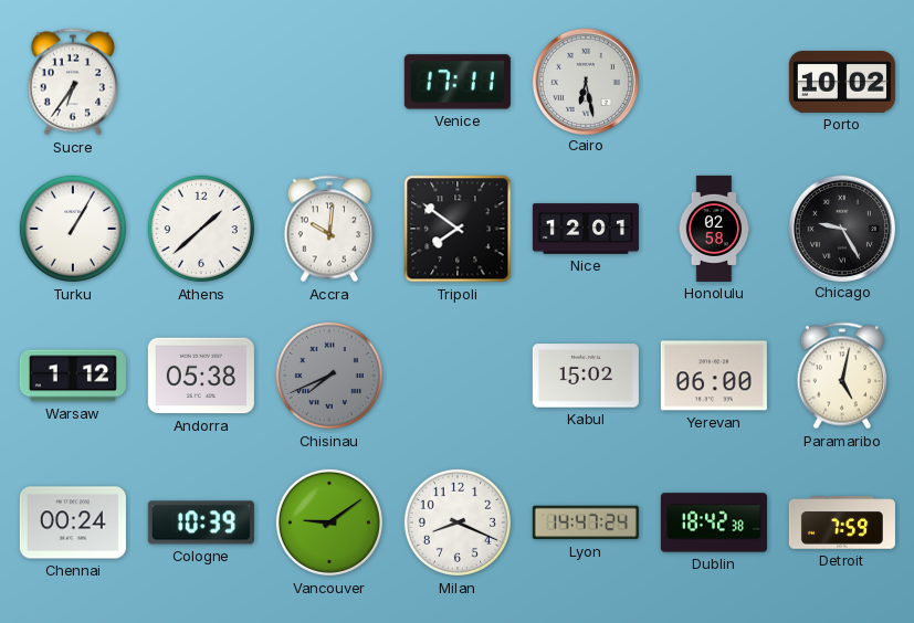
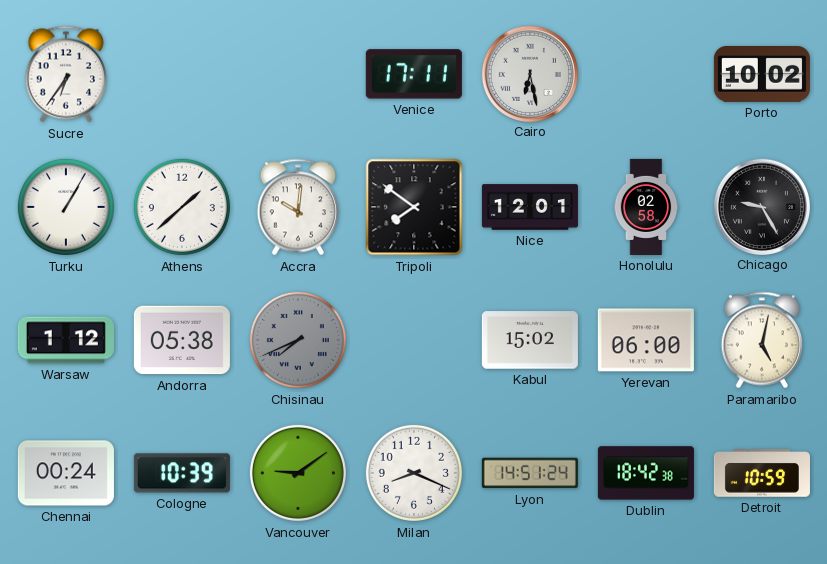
Lyon: 14:47 -> 14:51
Detroit: 7:59 -> 10:59
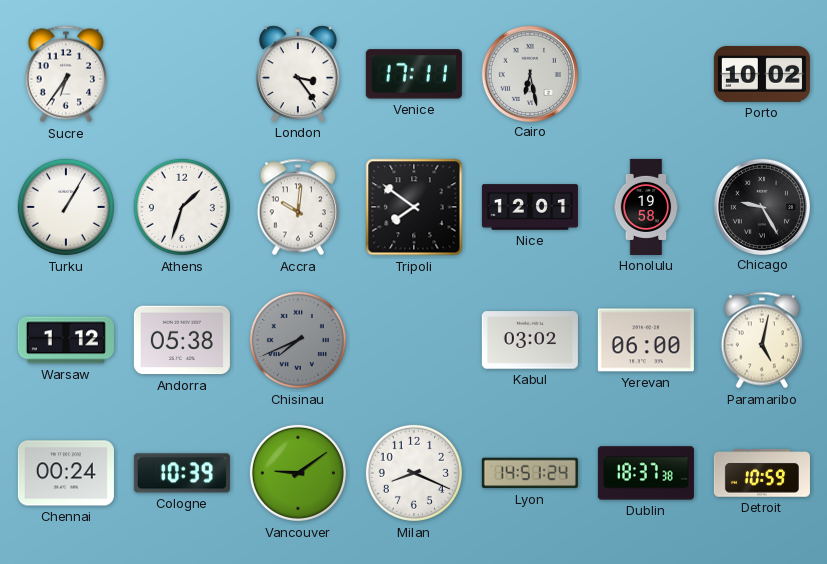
London: none -> 3:24
Athens: 1:38 -> 1:33
Honolulu: 02:58 -> 19:58
Kabul: 15:02 -> 03:02
Dublin: 18:42 -> 18:37
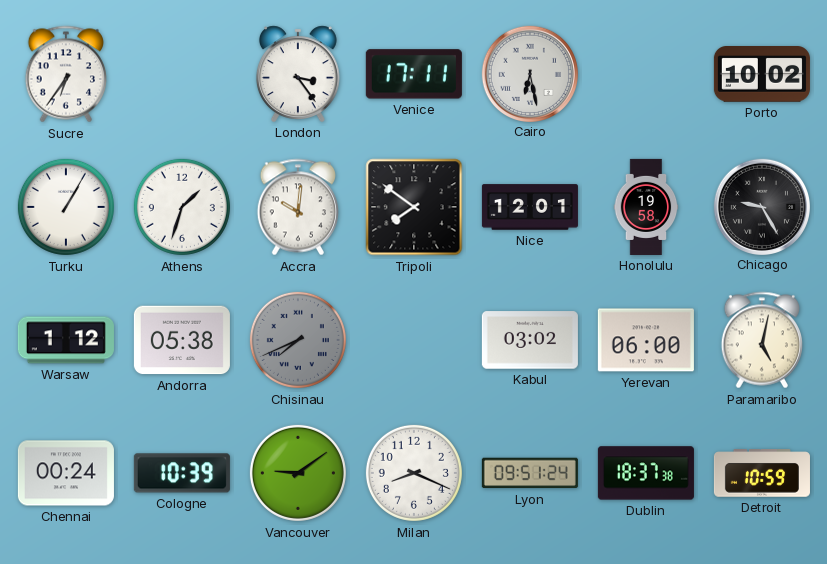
Lyon: 14:51 -> 09:51
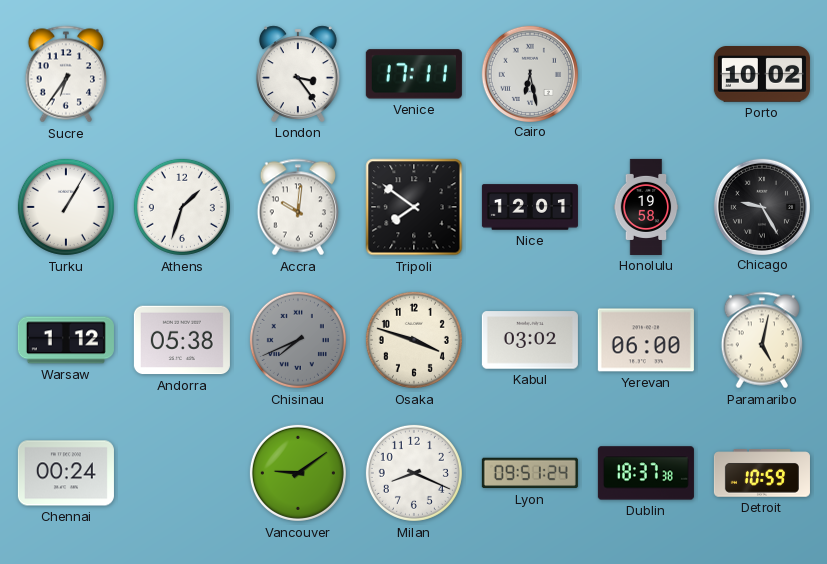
Osaka: none -> 3:48
Cologne: 10:39 -> none
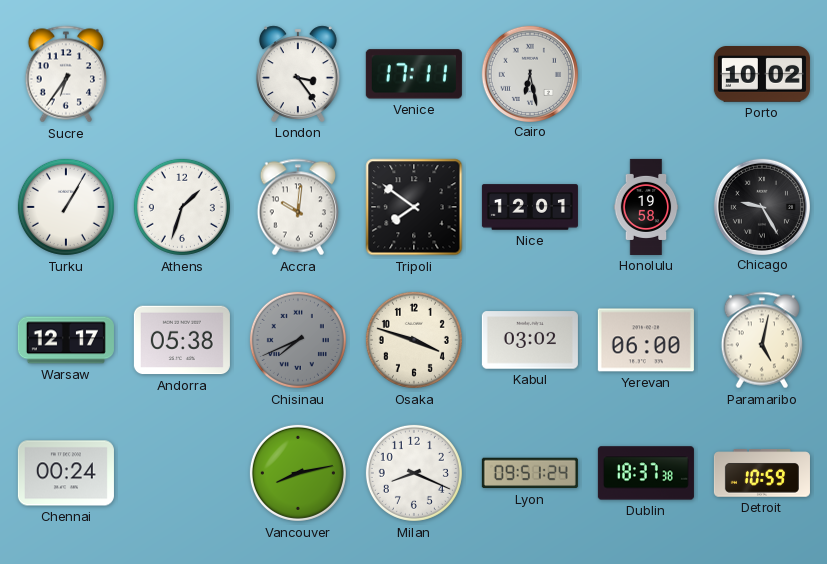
Warsaw: 1:12 -> 12:17
Vancouver: 9:09 -> 8:13
